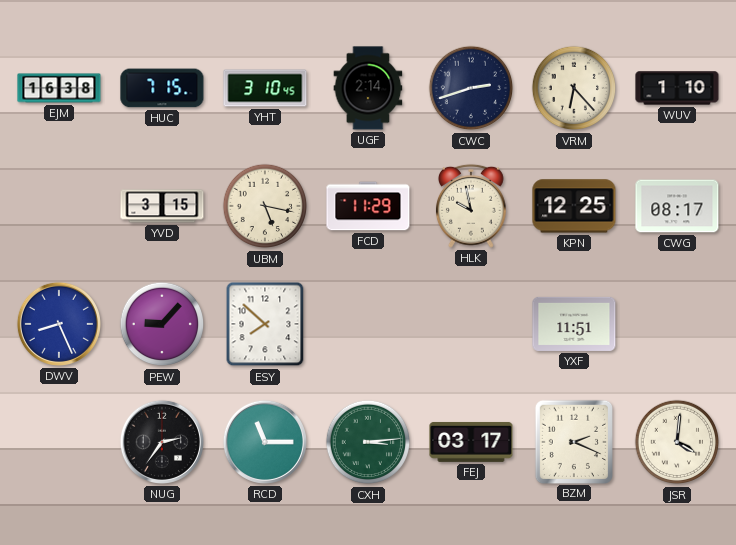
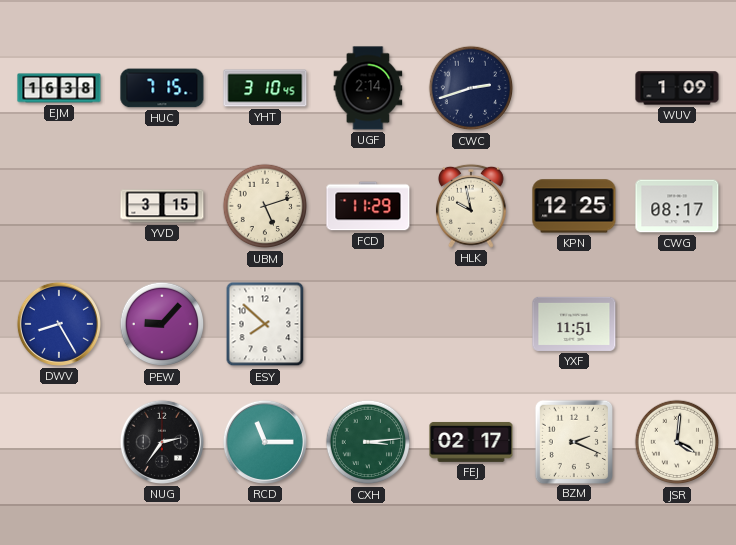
VRM: 6:23 -> none
WUV: 1:10 -> 1:09
UBM: 5:17 -> 5:12
DWV: 8:26 -> 8:25
FEJ: 03:17 -> 02:17
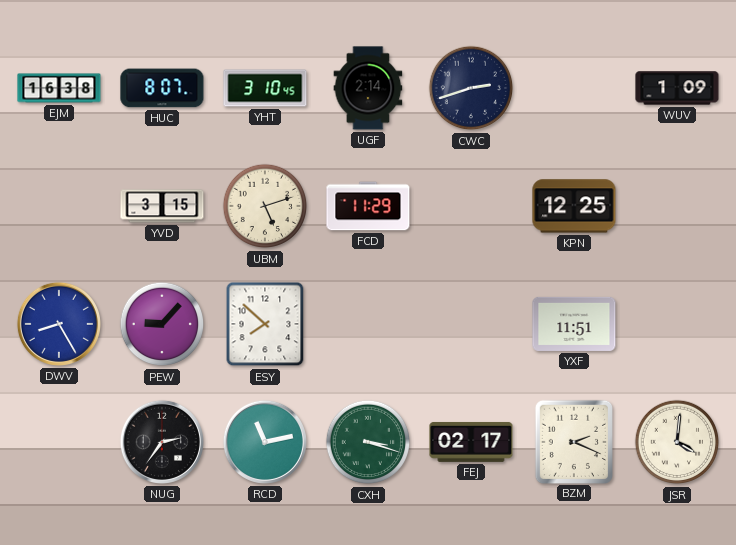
HUC: 7:15 -> 8:07
HLK: 9:58 -> none
CWG: 08:17 -> none
RCD: 11:15 -> 11:13
CXH: 3:14 -> 3:18
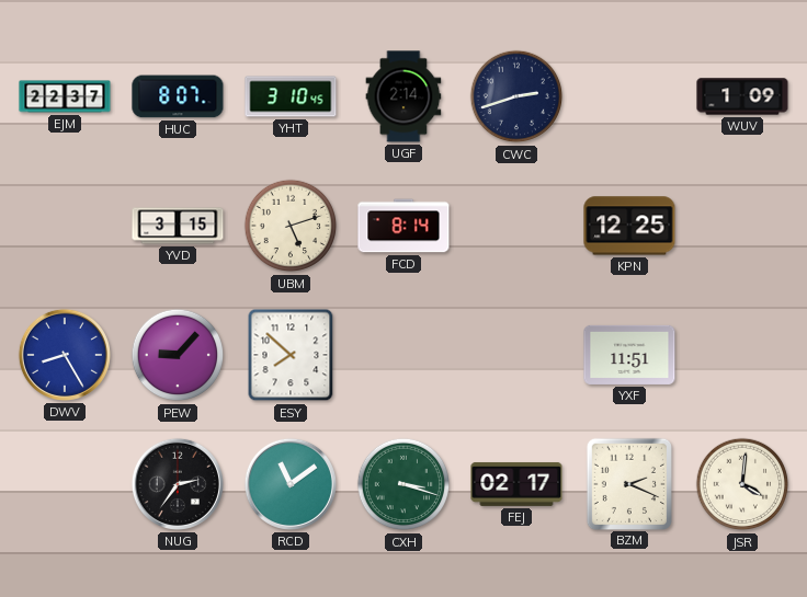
EJM: 16:38 -> 22:37
FCD: 11:29 -> 8:14
RCD: 11:13 -> 11:09
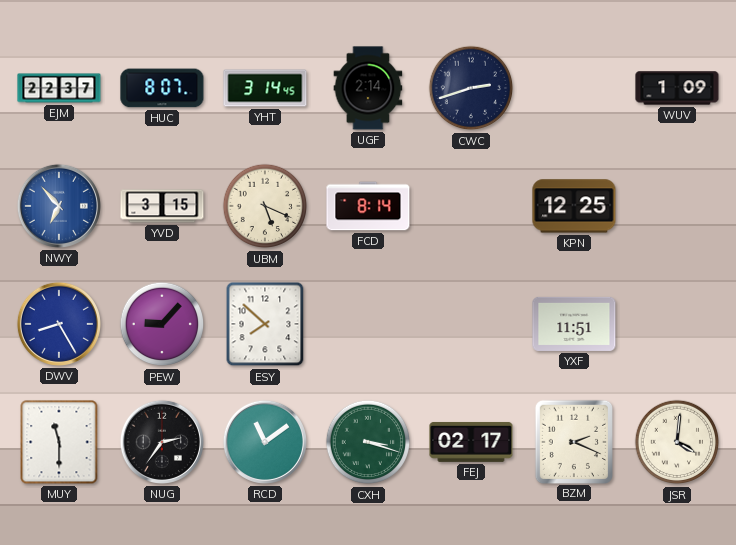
YHT: 3:10 -> 3:14
NWY: none -> 6:53
UBM: 5:12 -> 5:19
MUY: none -> 11:30
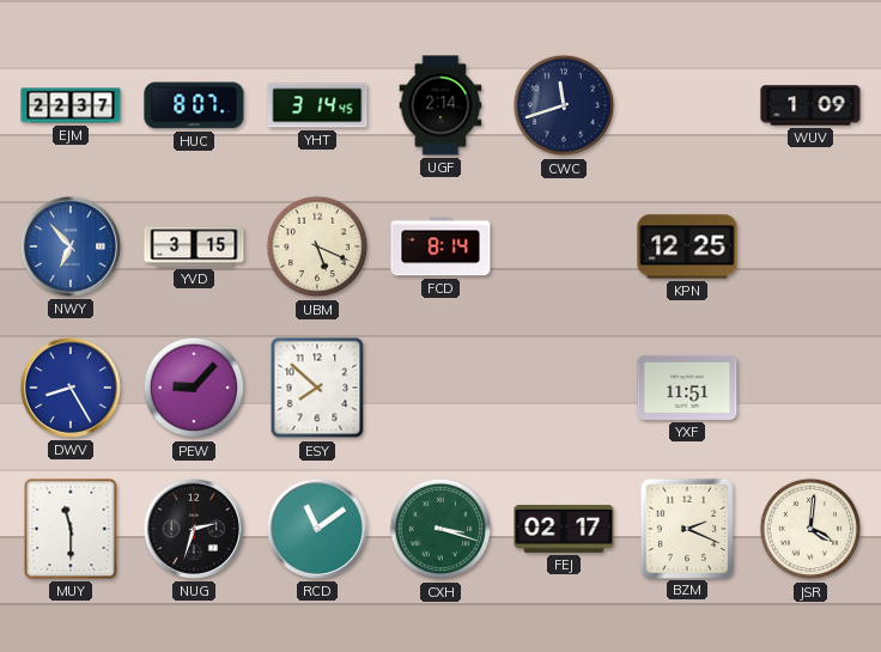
CWC: 2:42 -> 11:42
NUG: 2:36 -> 2:33
